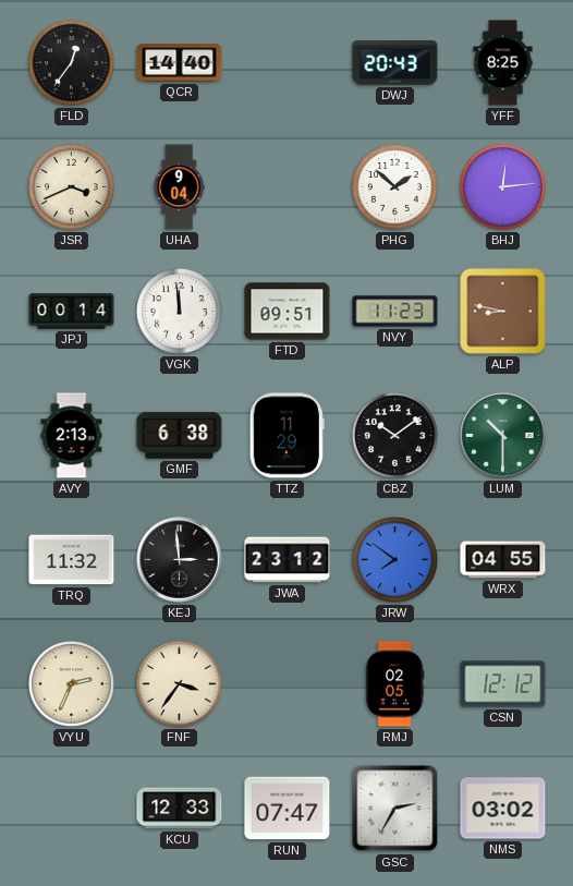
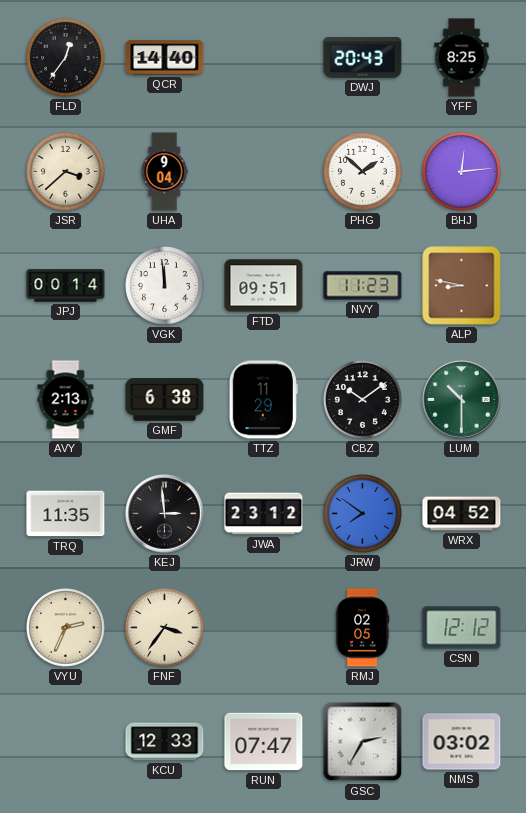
JSR: 3:41 -> 3:38
TRQ: 11:32 -> 11:35
WRX: 04:55 -> 04:52
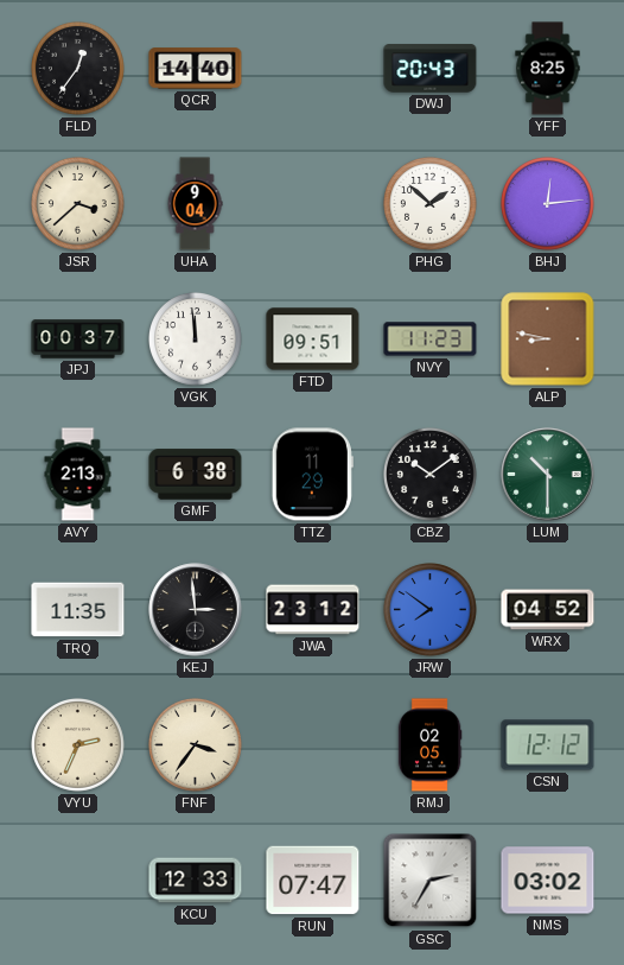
JPJ: 00:14 -> 00:37
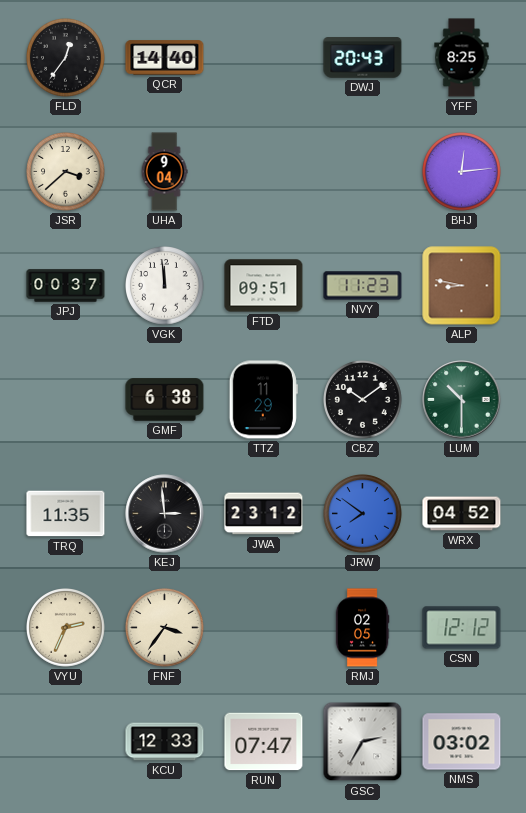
PHG: 1:52 -> none
AVY: 2:13 -> none
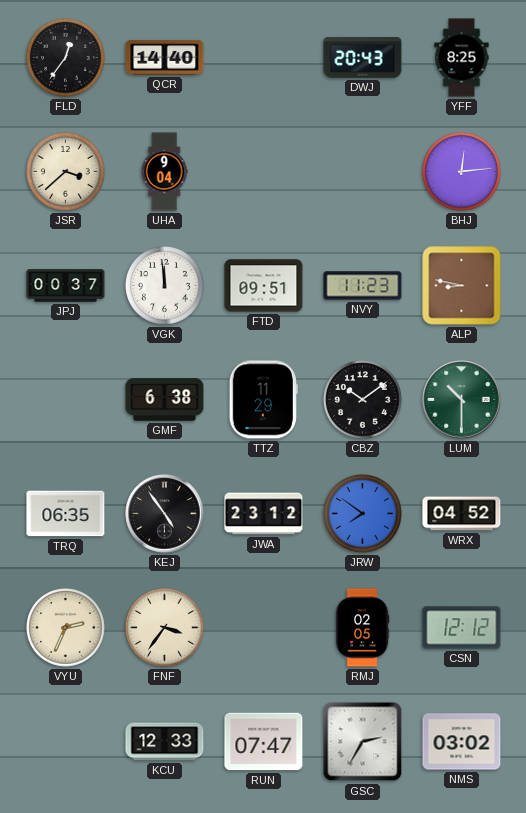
TRQ: 11:35 -> 06:35
KEJ: 2:59 -> 4:54
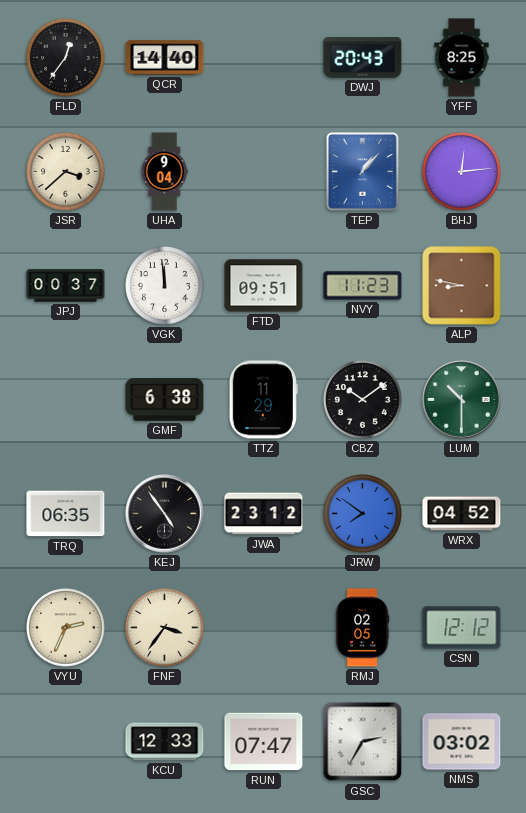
TEP: none -> 1:07
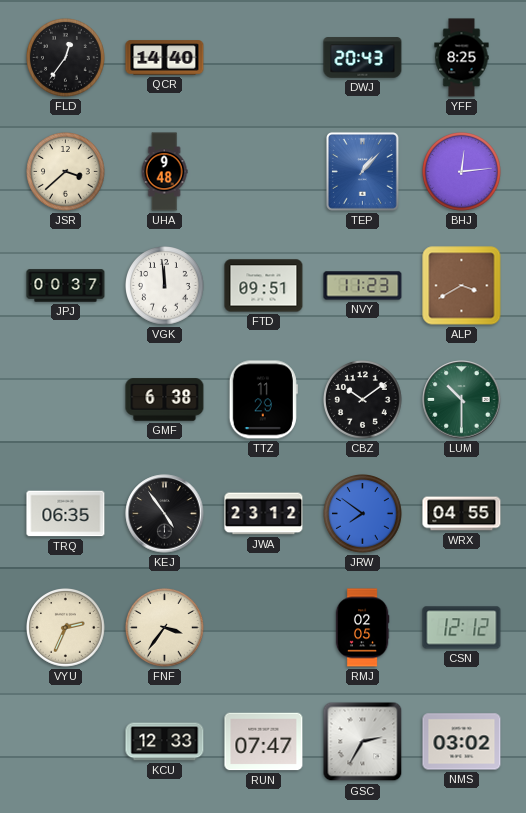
UHA: 9:04 -> 9:48
ALP: 8:47 -> 3:40
WRX: 04:52 -> 04:55
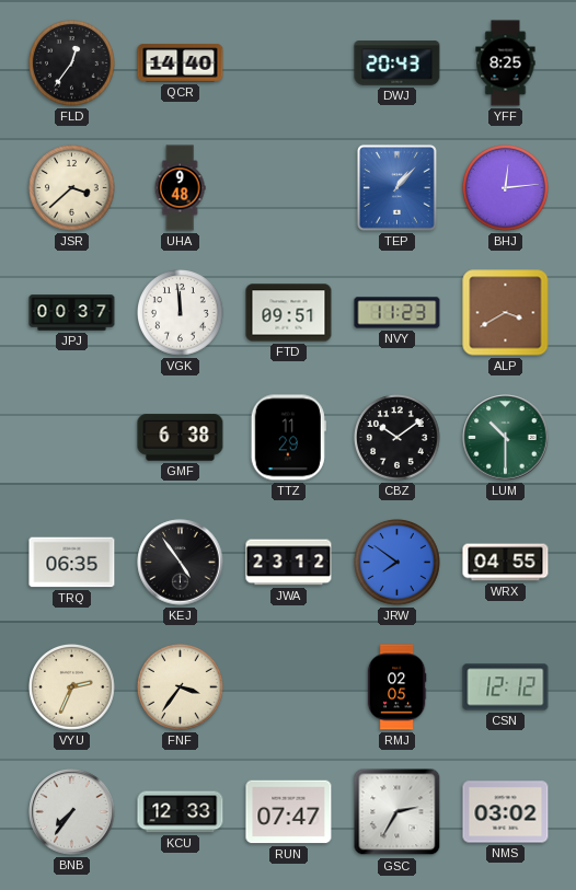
BNB: none -> 7:36
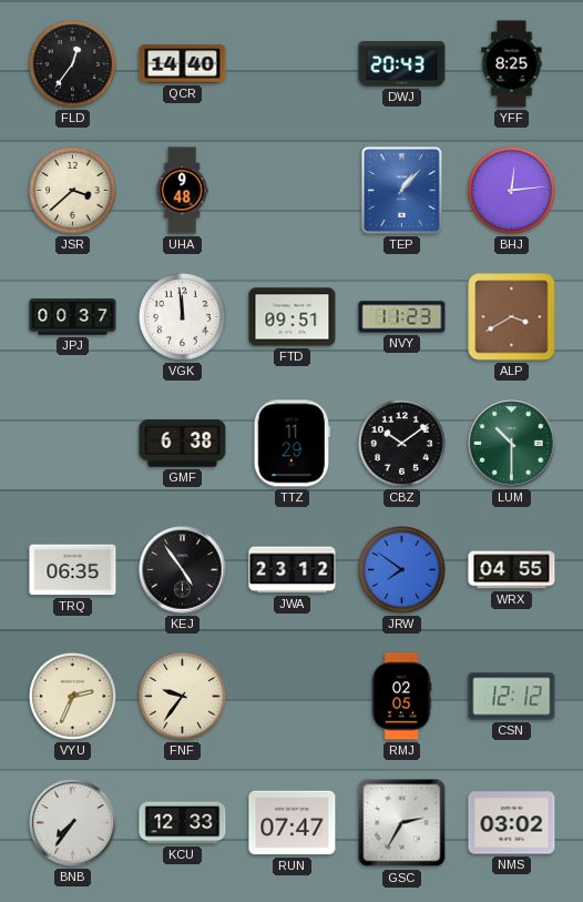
FNF: 3:36 -> 9:36
